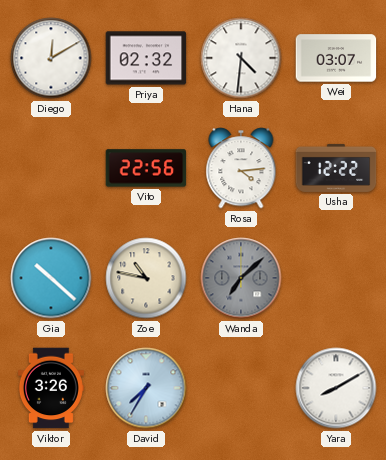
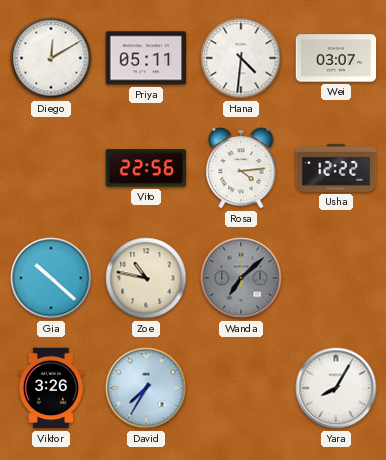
Priya: 02:32 -> 05:11
Yara: 8:10 -> 8:05
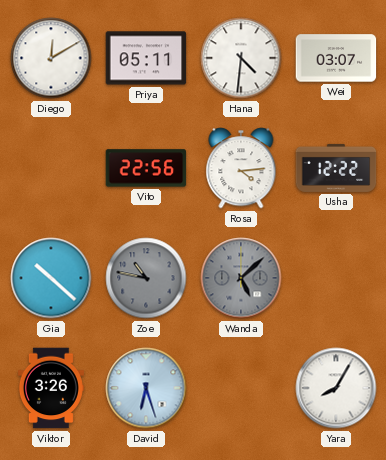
Zoe dial: cream -> grey
Wanda: 7:08 -> 5:08
David: 7:35 -> 6:27
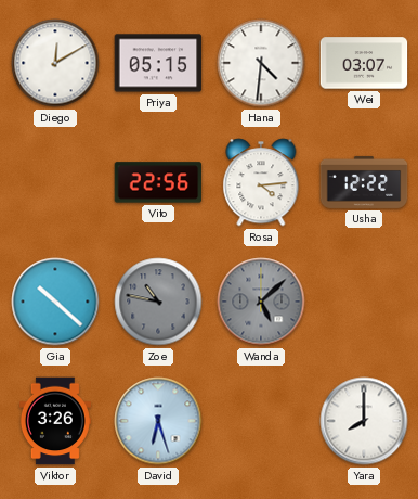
Priya: 05:11 -> 05:15
Yara: 8:05 -> 8:00
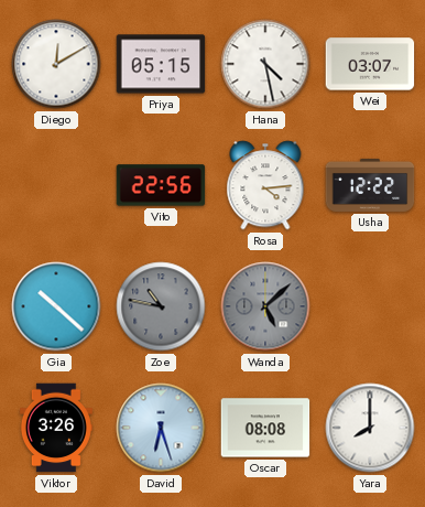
Hana: 4:31 -> 4:28
Oscar: none -> 08:08
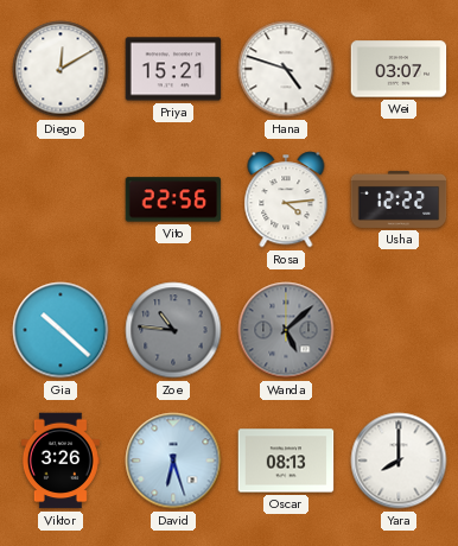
Priya: 05:15 -> 15:21
Hana: 4:28 -> 4:48
Zoe: 10:47 -> 10:46
Oscar: 08:08 -> 08:13
